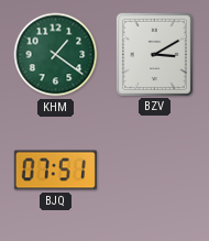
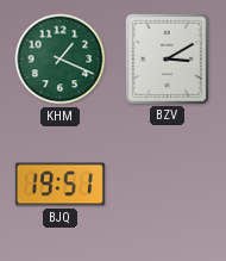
KHM: 1:21 -> 1:19
BJQ: 07:51 -> 19:51
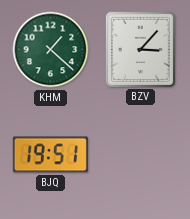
KHM: 1:19 -> 1:22
BZV: 3:10 -> 3:07
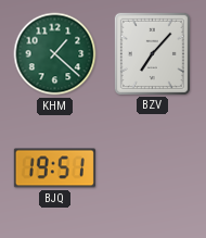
BZV: 3:07 -> 7:07
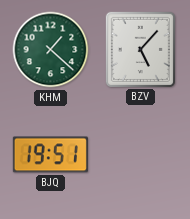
BZV: 7:07 -> 5:07
